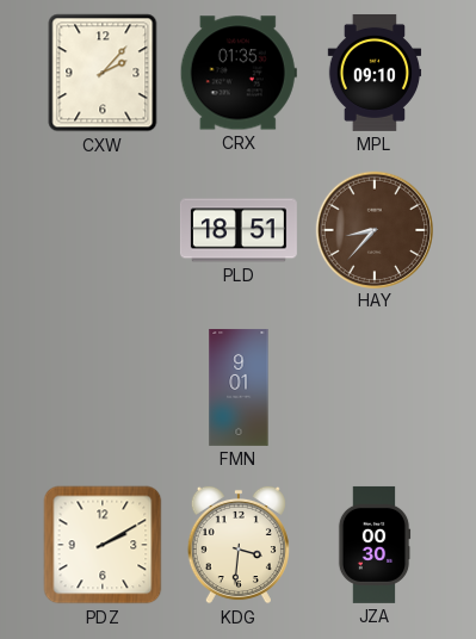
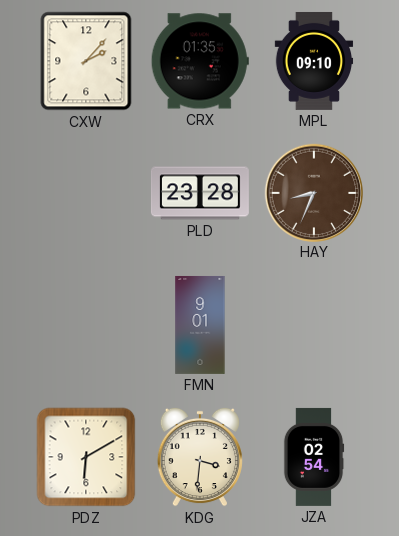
PLD: 18:51 -> 23:28
HAY: 8:37 -> 8:34
PDZ: 2:10 -> 6:10
JZA: 00:30 -> 02:54
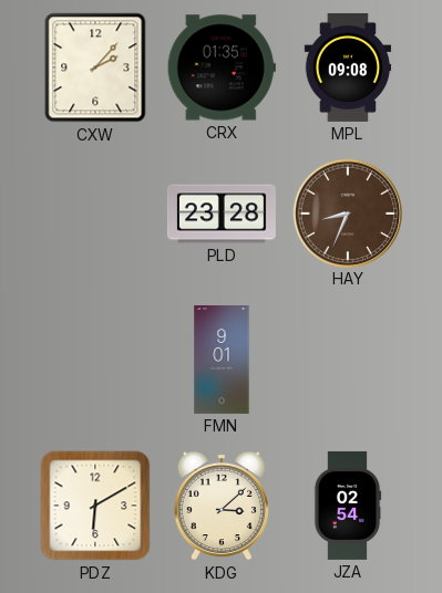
MPL: 09:10 -> 09:08
KDG: 3:31 -> 3:08
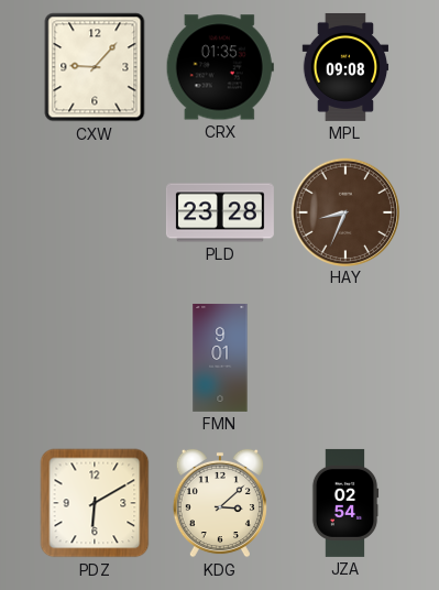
CXW: 2:07 -> 9:07
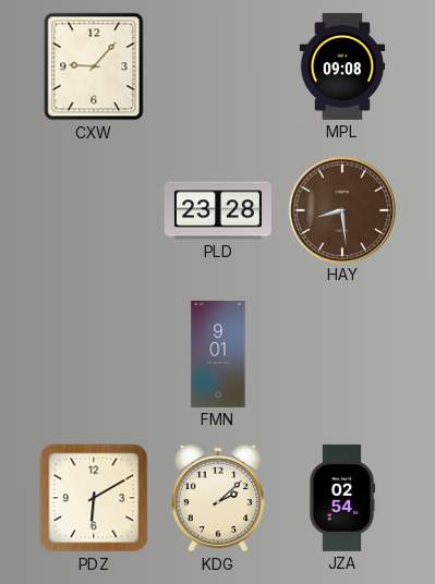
CRX: 01:35 -> none
HAY: 8:34 -> 8:29
KDG: 3:08 -> 2:08
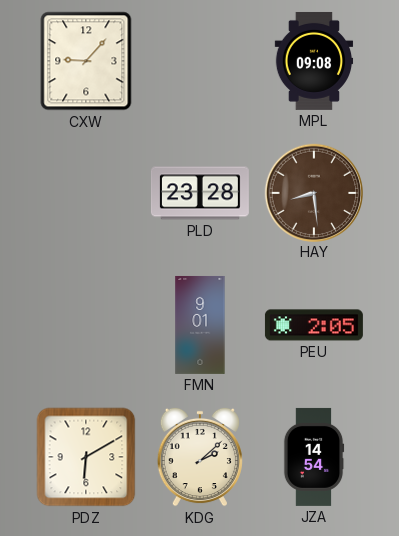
PEU: none -> 2:05
JZA: 02:54 -> 14:54
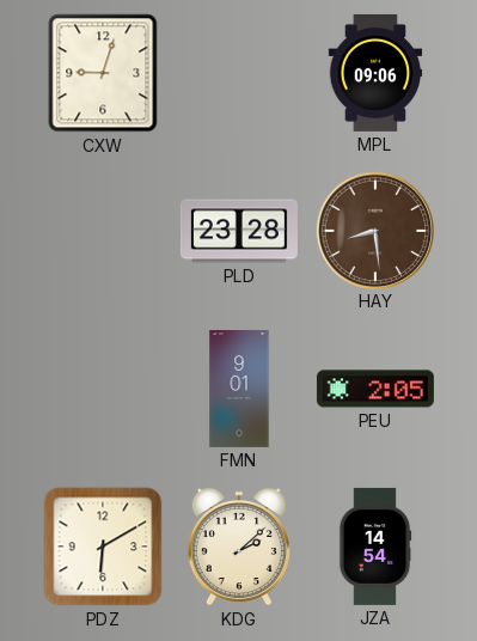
CXW: 9:07 -> 9:03
MPL: 09:08 -> 09:06
